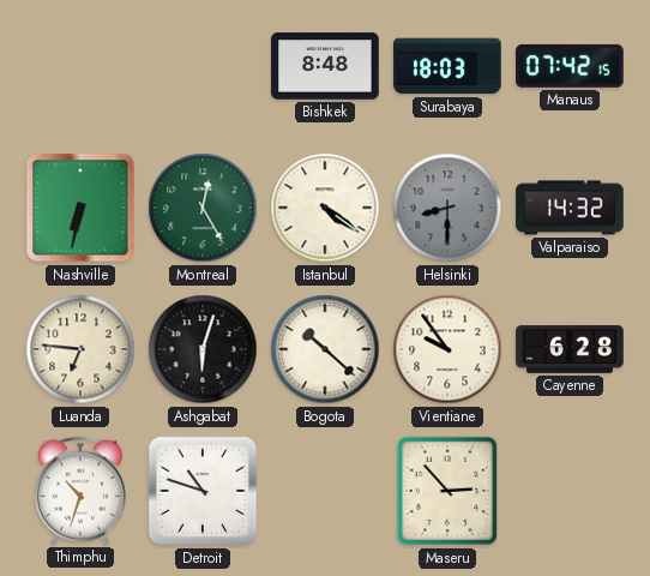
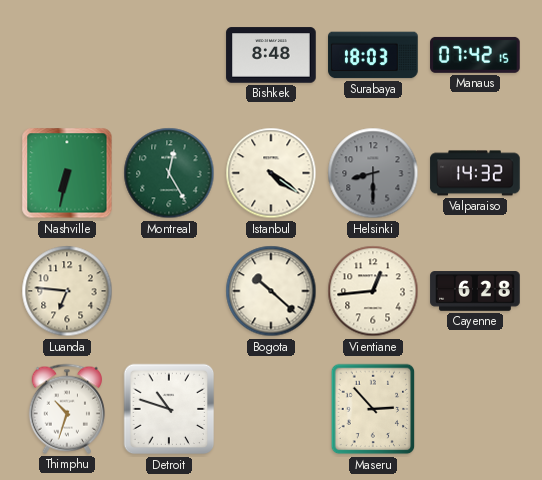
Ashgabat: 6:03 -> none
Vientiane: 9:54 -> 12:44
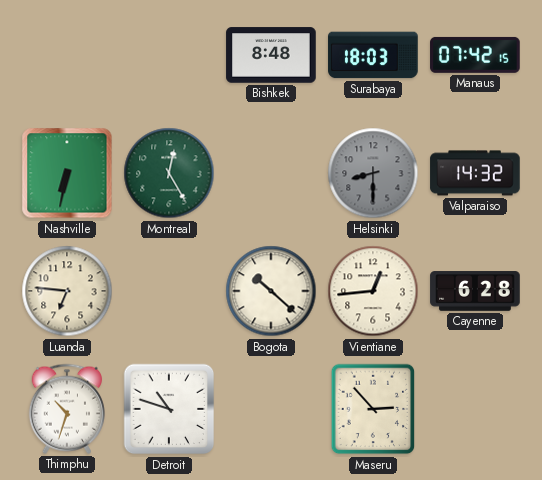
Istanbul: 4:21 -> none
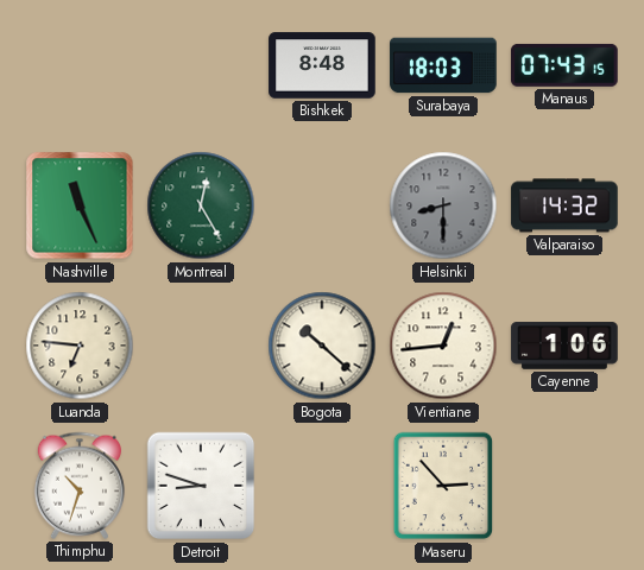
Manaus: 07:42 -> 07:43
Nashville: 6:32 -> 11:26
Cayenne: 6:28 -> 1:06
Detroit: 10:48 -> 8:48
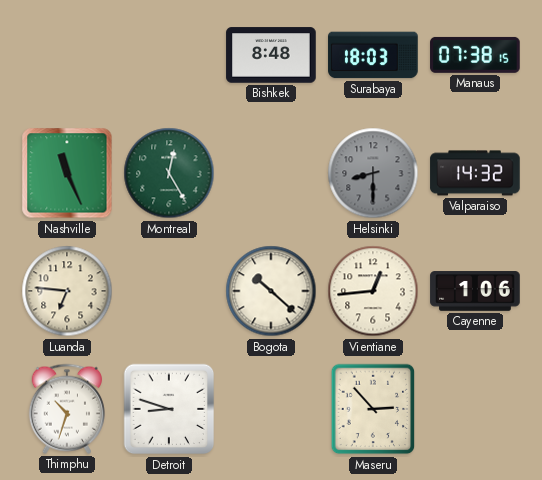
Manaus: 07:43 -> 07:38
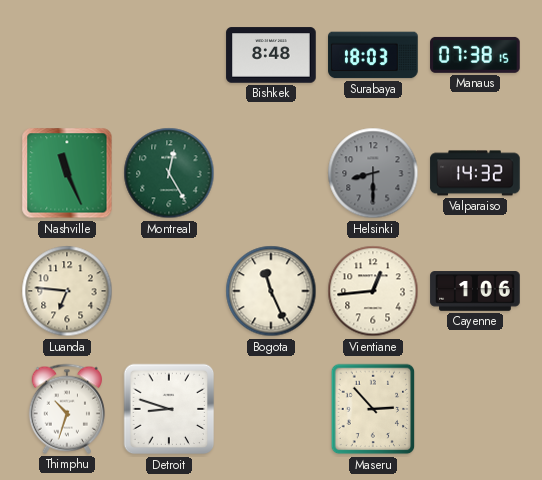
Bogota: 10:22 -> 11:26
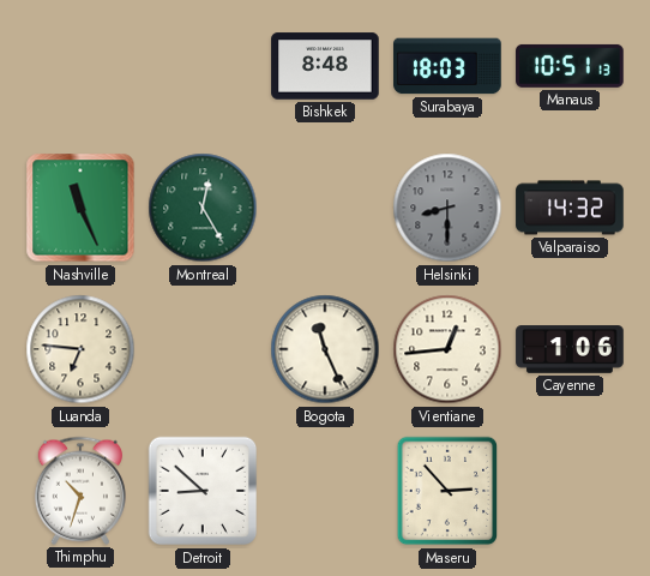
Manaus: 07:38 -> 10:51
Detroit: 8:48 -> 8:52
